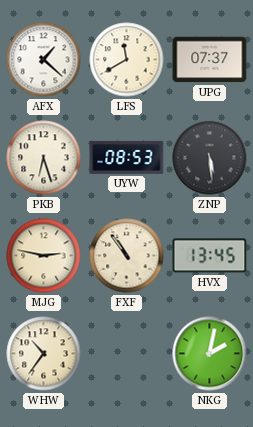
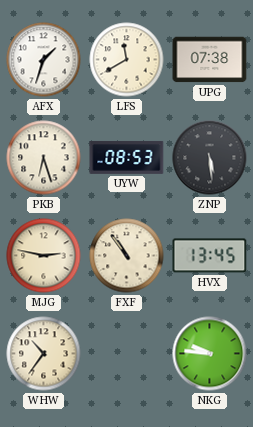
AFX: 1:22 -> 1:33
UPG: 07:37 -> 07:38
NKG: 2:02 -> 9:46
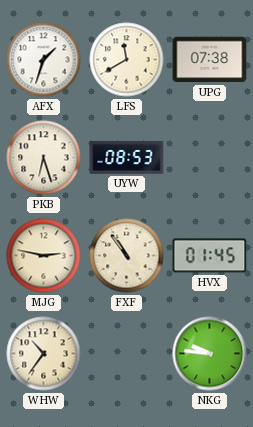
ZNP: 5:29 -> none
HVX: 13:45 -> 01:45
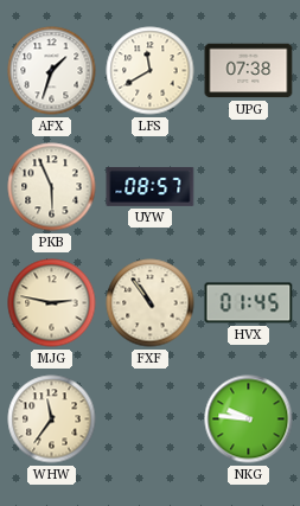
PKB: 6:27 -> 5:56
UYW: 08:53 -> 08:57
WHW: 10:36 -> 11:36
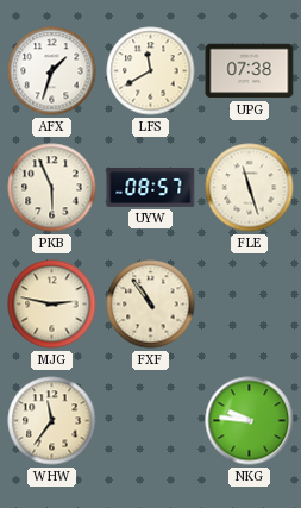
FLE: none -> 11:27
HVX: 01:45 -> none
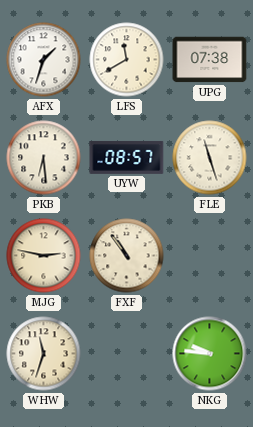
PKB: 5:56 -> 6:29
WHW: 11:36 -> 11:33
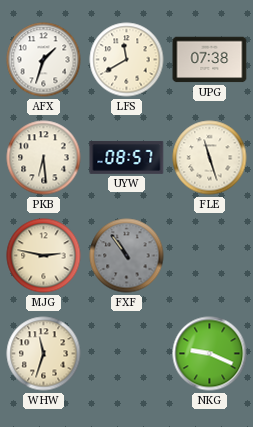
FXF dial: cream -> grey
NKG: 9:46 -> 9:19
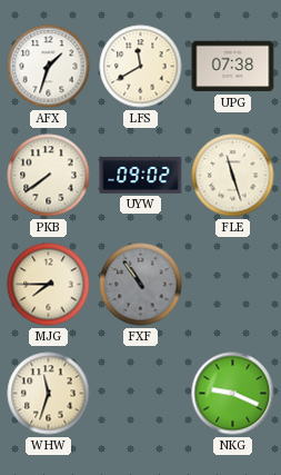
PKB: 6:29 -> 7:39
UYW: 08:57 -> 09:02
MJG: 2:47 -> 7:45
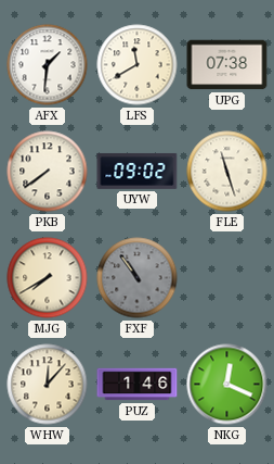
AFX: 1:33 -> 1:31
MJG: 7:45 -> 7:40
WHW: 11:33 -> 12:07
PUZ: none -> 1:46
NKG: 9:19 -> 12:19
